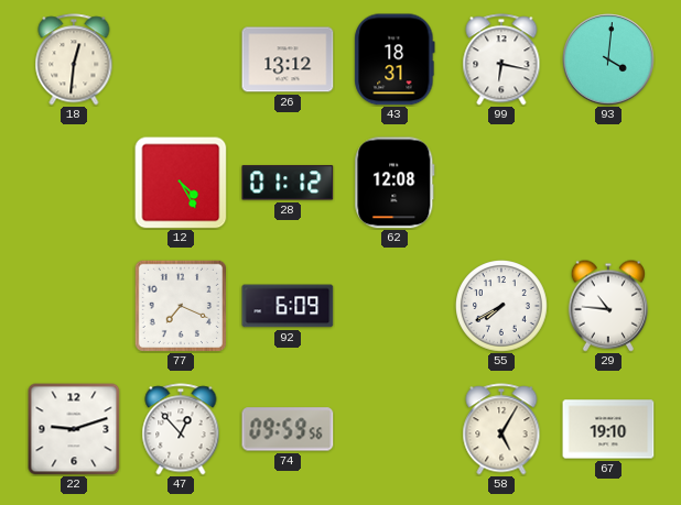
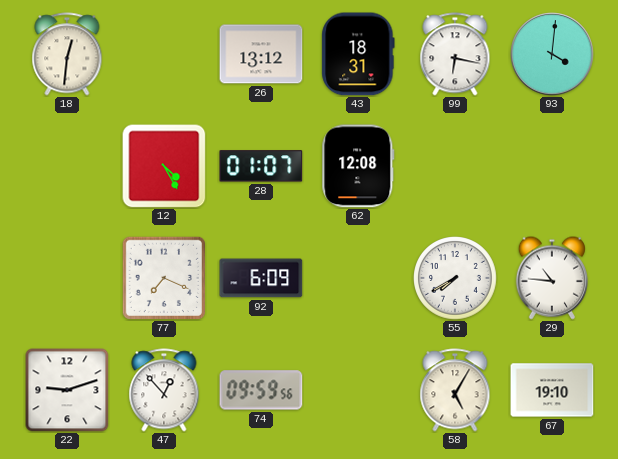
28: 01:12 -> 01:07
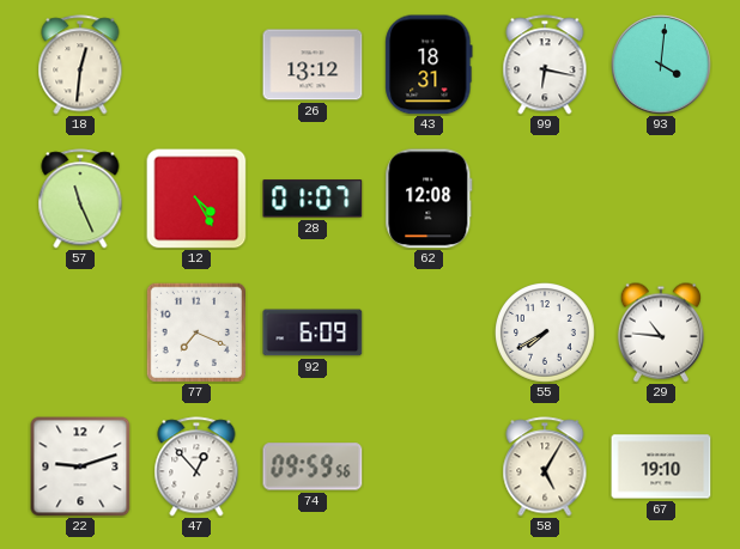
57: none -> 11:26
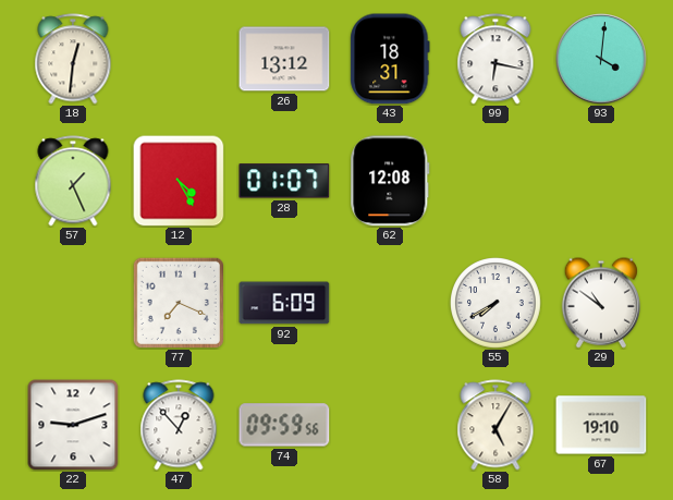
57: 11:26 -> 1:26
29: 10:46 -> 10:51
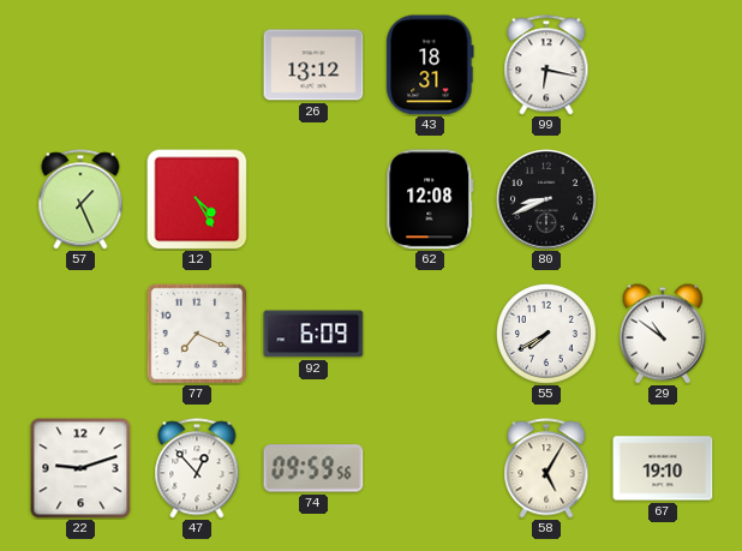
18: 12:31 -> none
93: 4:01 -> none
28: 01:07 -> none
80: none -> 8:41
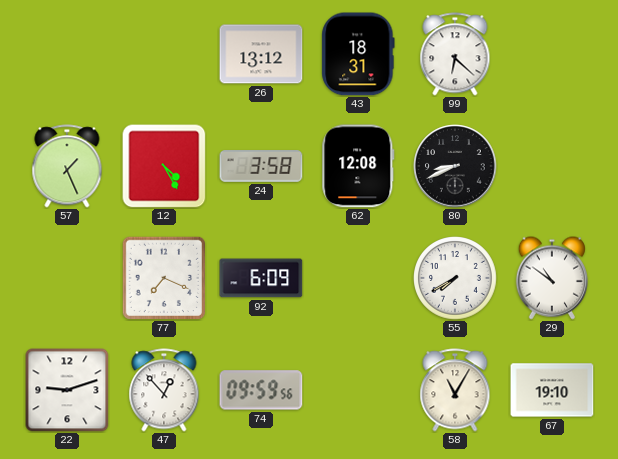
99: 6:17 -> 6:22
24: none -> 3:58
58: 5:05 -> 11:05
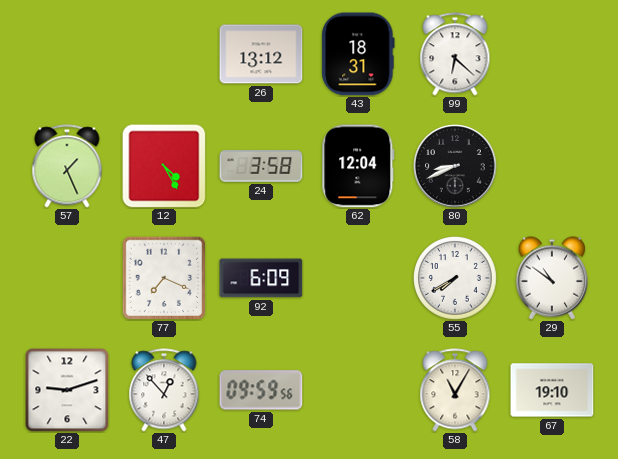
62: 12:08 -> 12:04
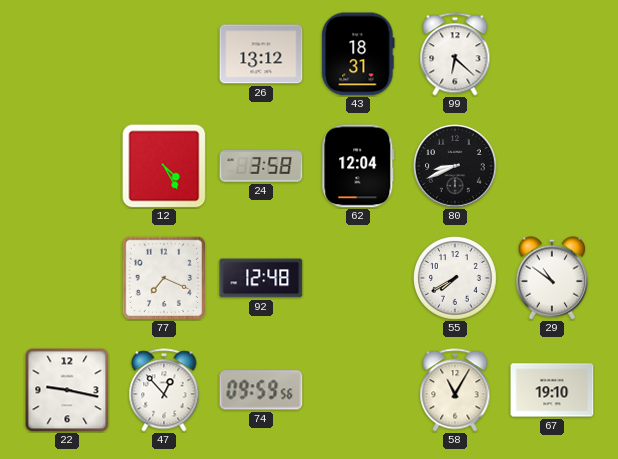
57: 1:26 -> none
92: 6:09 -> 12:48
22: 9:12 -> 9:17
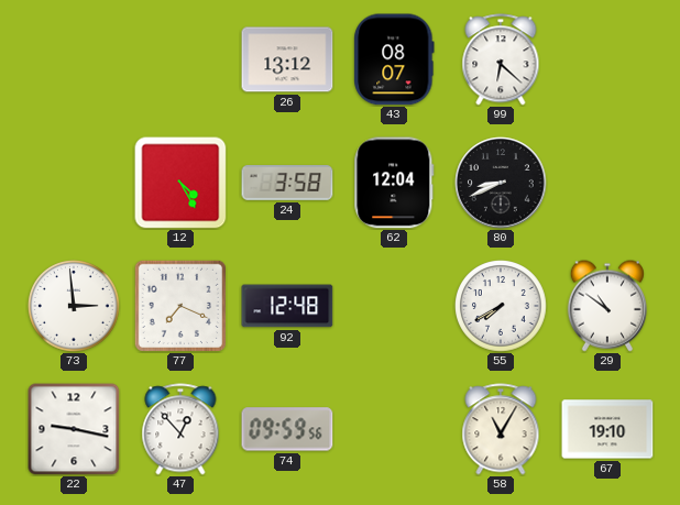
43: 18:31 -> 08:07
73: none -> 2:59
